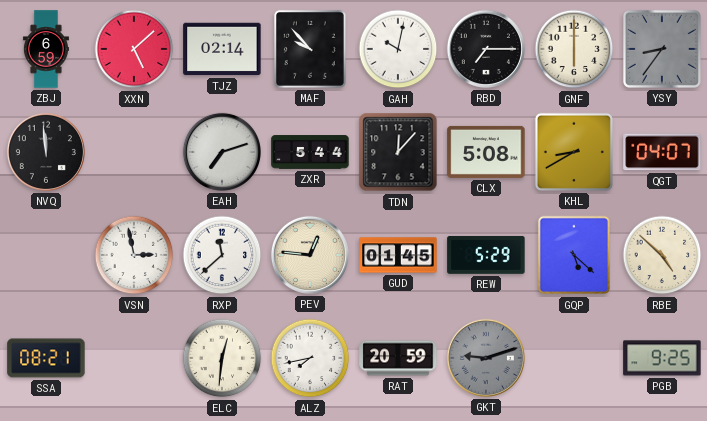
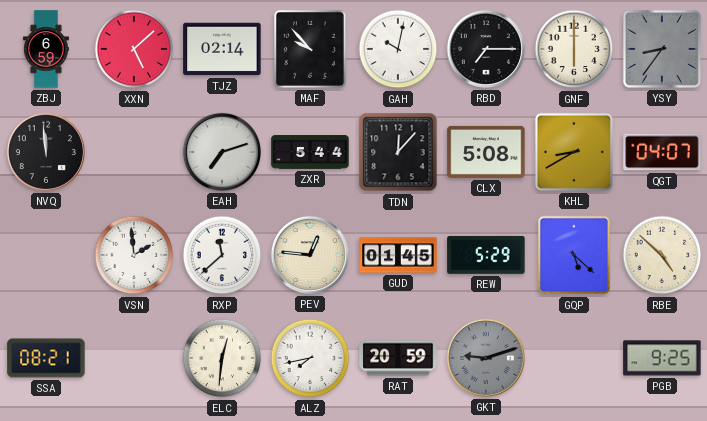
VSN: 2:58 -> 1:59
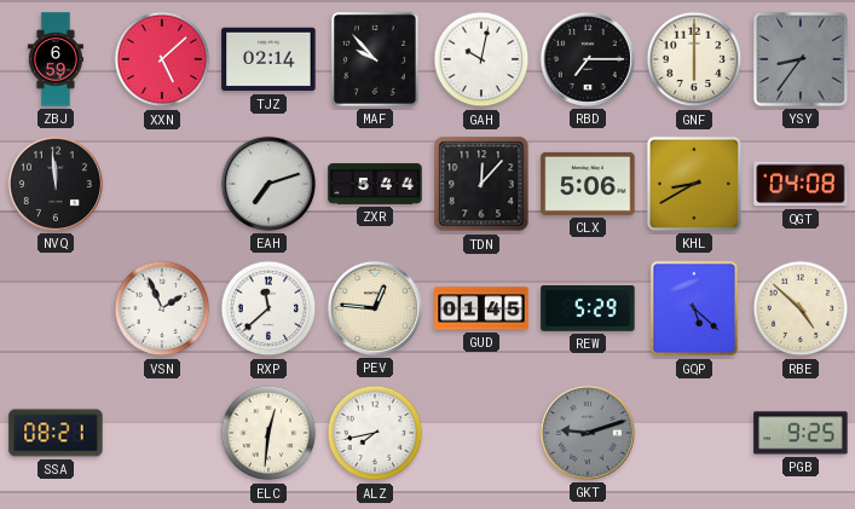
CLX: 5:08 -> 5:06
QGT: 04:07 -> 04:08
VSN: 1:59 -> 1:56
RAT: 20:59 -> none
